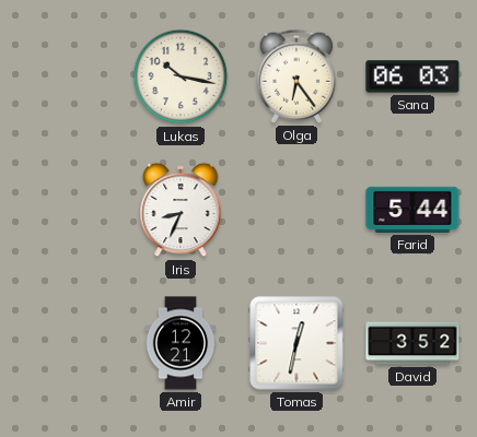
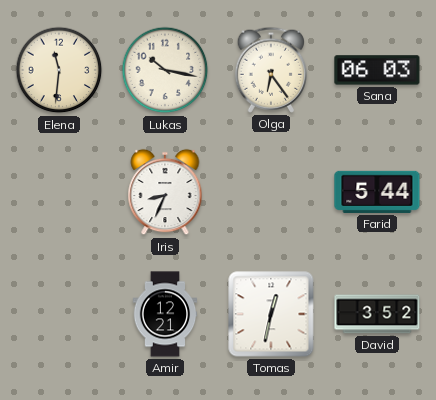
Elena: none -> 11:31
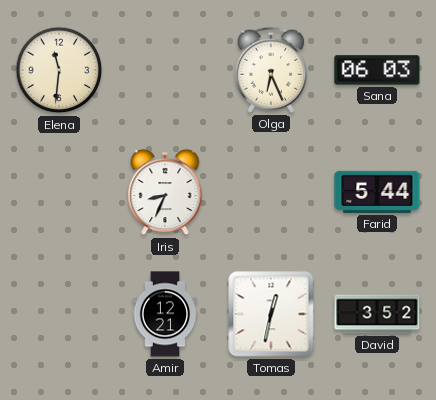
Lukas: 10:17 -> none
Olga: 6:24 -> 6:26
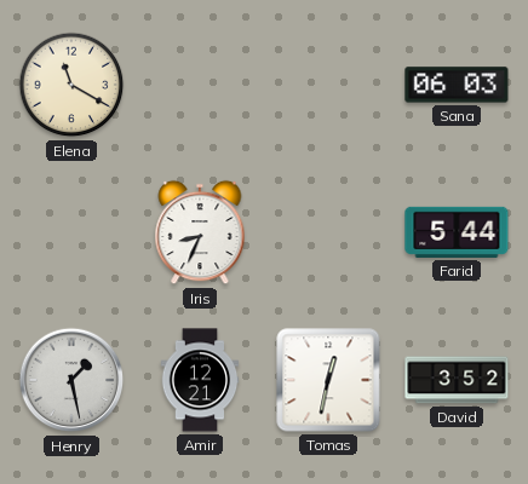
Elena: 11:31 -> 11:20
Olga: 6:26 -> none
Henry: none -> 1:28
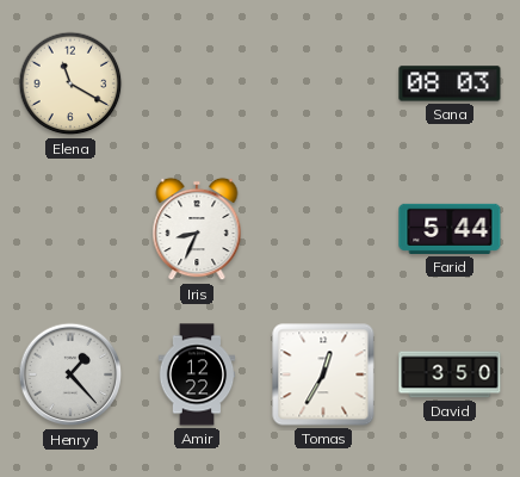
Sana: 06:03 -> 08:03
Henry: 1:28 -> 1:23
Amir: 12:21 -> 12:22
Tomas: 12:32 -> 12:35
David: 3:52 -> 3:50
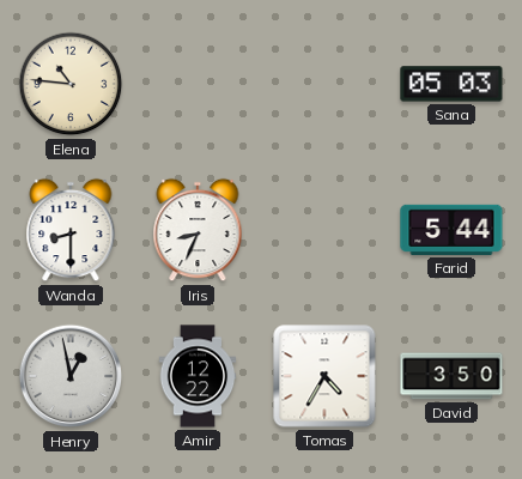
Elena: 11:20 -> 10:46
Sana: 08:03 -> 05:03
Wanda: none -> 8:30
Henry: 1:23 -> 12:58
Tomas: 12:35 -> 4:35
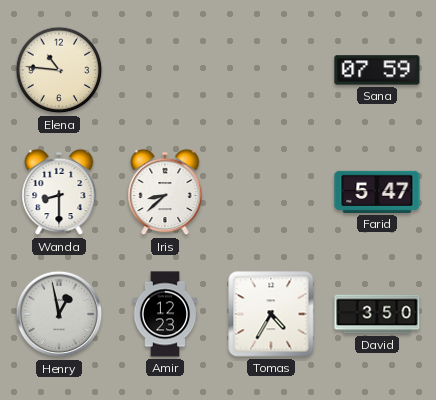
Sana: 05:03 -> 07:59
Iris: 8:34 -> 8:38
Farid: 5:44 -> 5:47
Amir: 12:22 -> 12:23
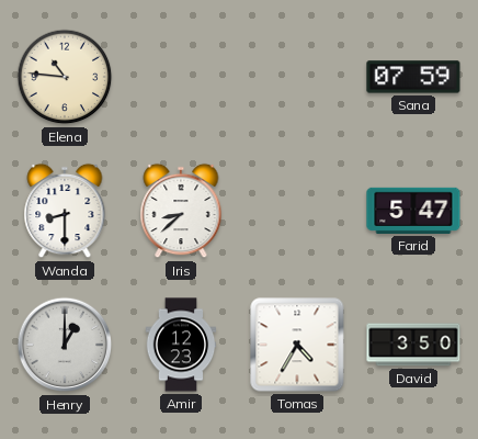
Henry: 12:58 -> 1:00
